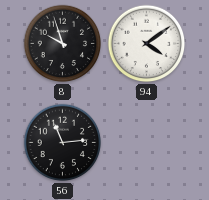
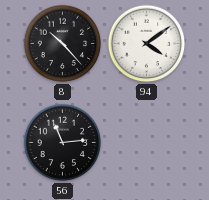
8: 9:57 -> 10:23
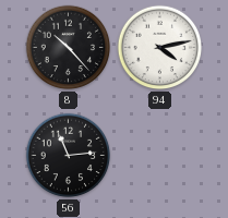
94: 4:09 -> 4:13
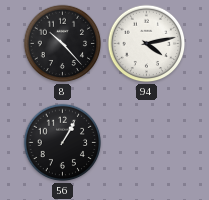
56: 11:14 -> 1:05
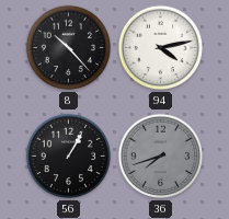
36: none -> 7:42
